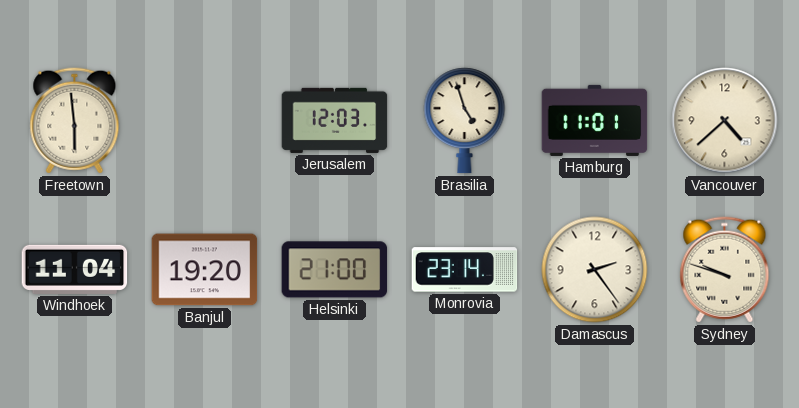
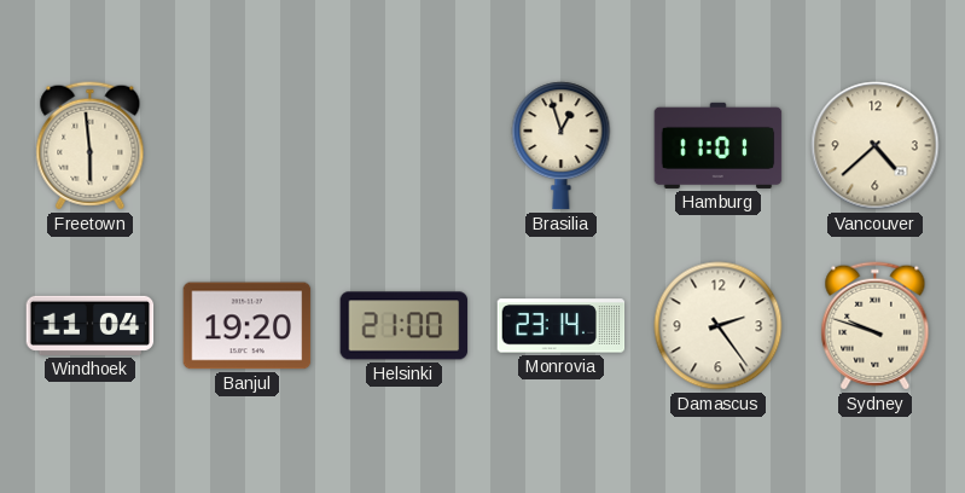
Jerusalem: 12:03 -> none
Brasilia: 4:57 -> 12:57
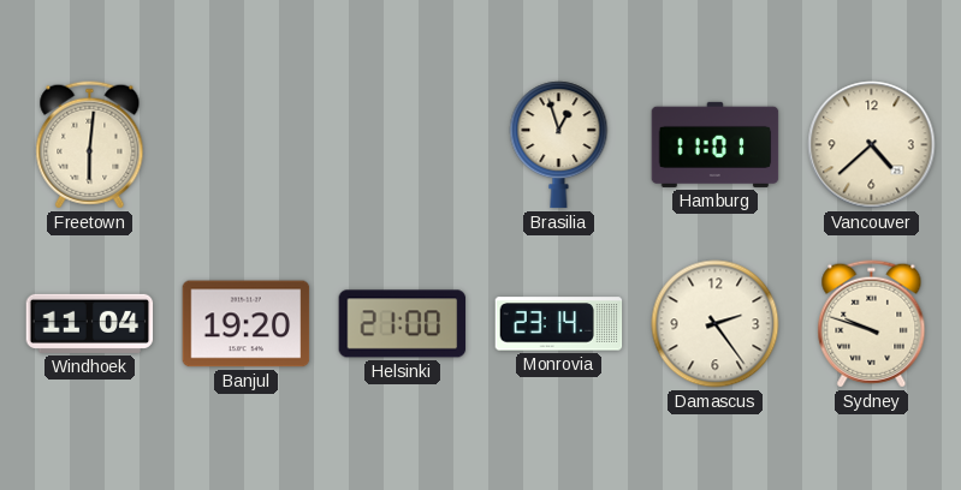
Freetown: 5:59 -> 6:01
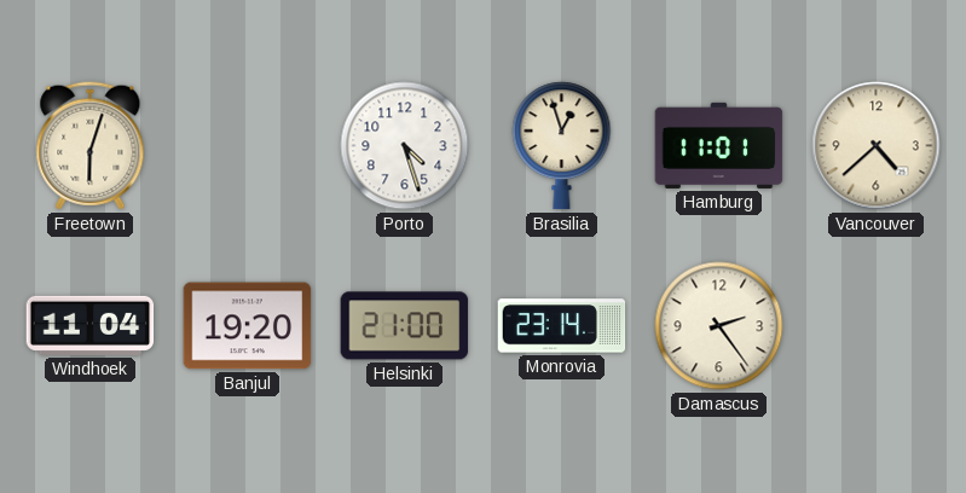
Freetown: 6:01 -> 6:03
Porto: none -> 4:27
Sydney: 9:48 -> none
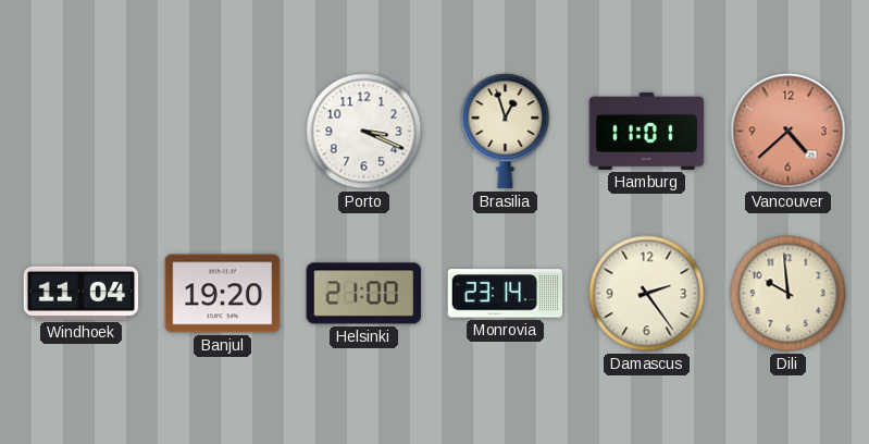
Freetown: 6:03 -> none
Porto: 4:27 -> 3:19
Vancouver dial: cream -> salmon
Dili: none -> 9:59
